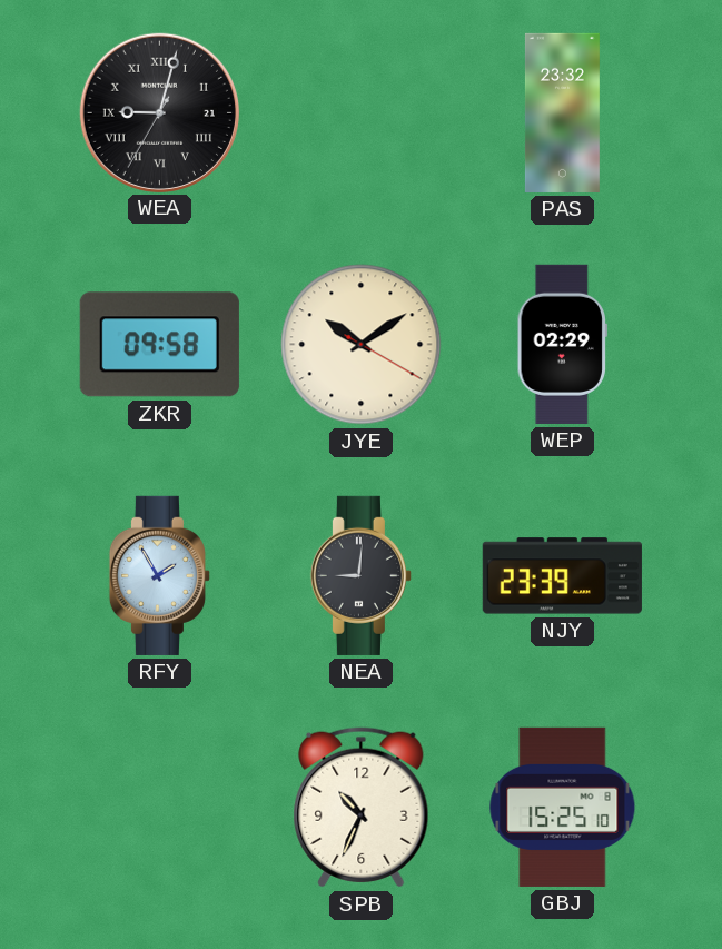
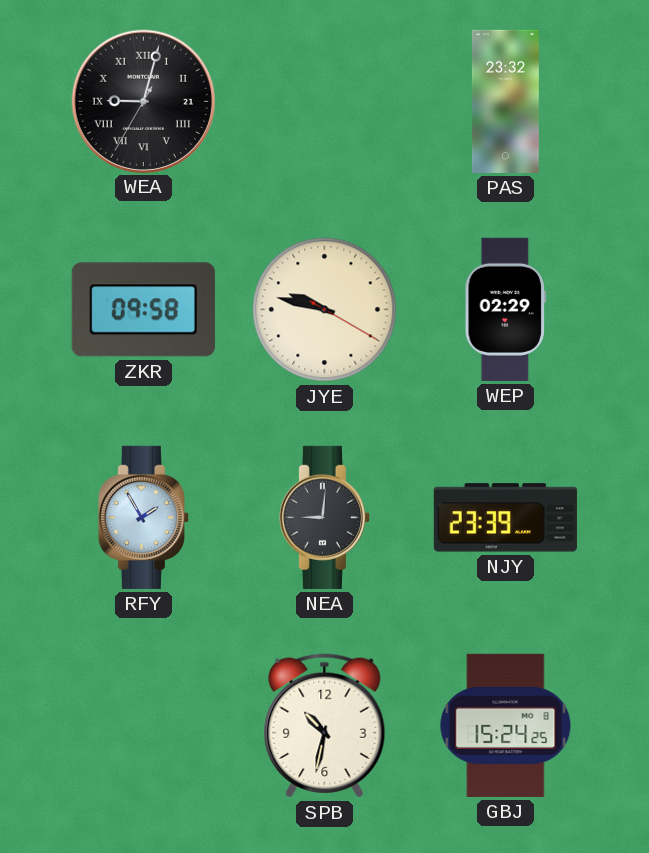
JYE: 10:09 -> 9:47
SPB: 10:34 -> 10:32
GBJ: 15:25 -> 15:24
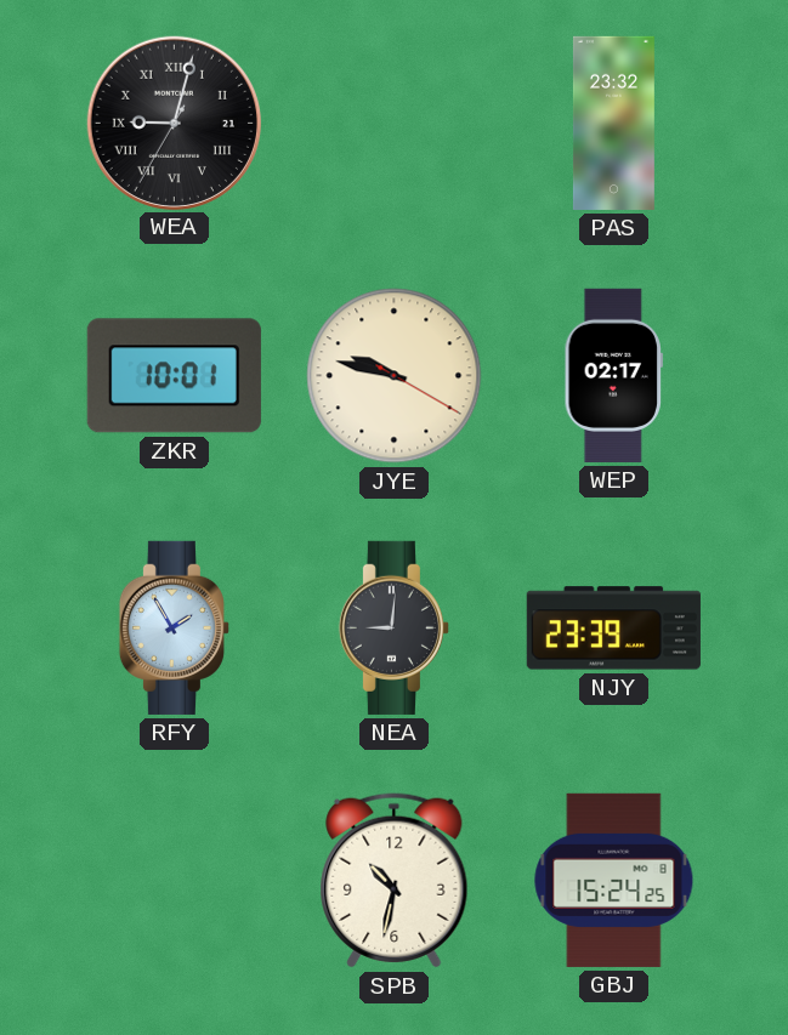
ZKR: 09:58 -> 10:01
WEP: 02:29 -> 02:17
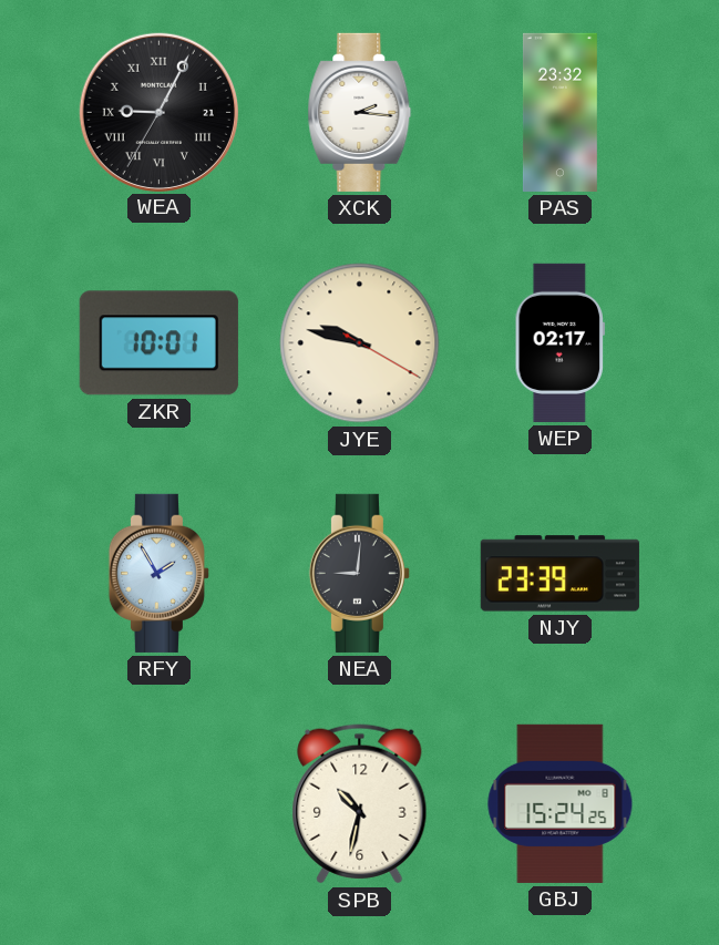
WEA: 9:02 -> 9:04
XCK: none -> 2:16
